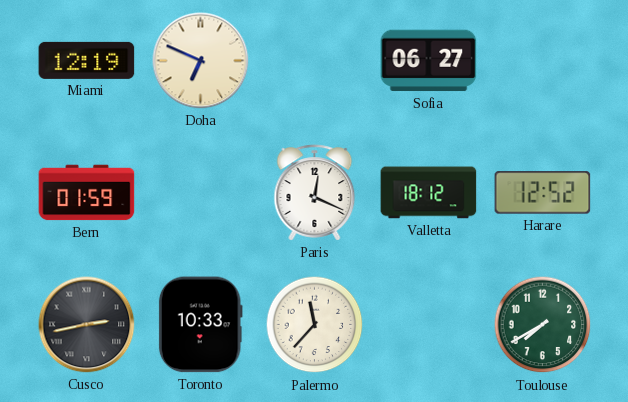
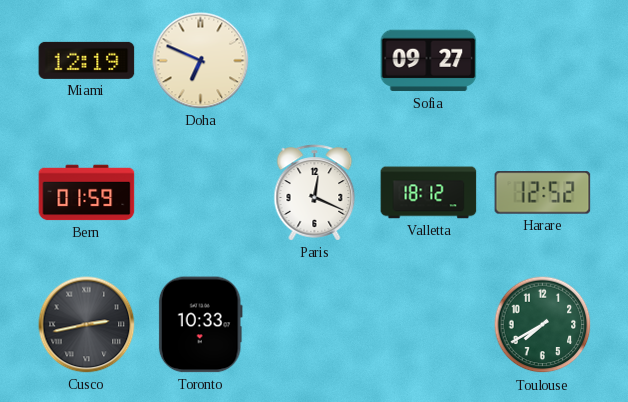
Sofia: 06:27 -> 09:27
Palermo: 11:37 -> none
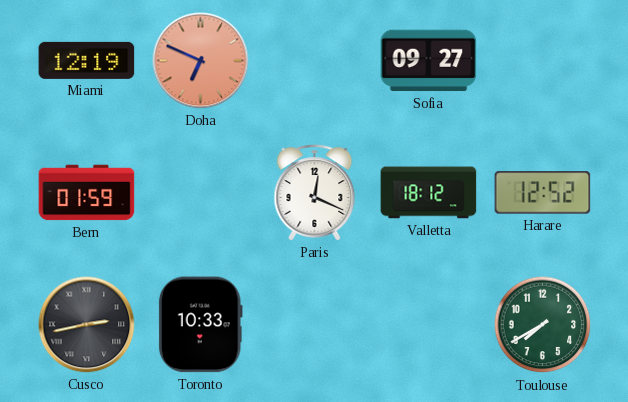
Doha dial: cream -> salmon
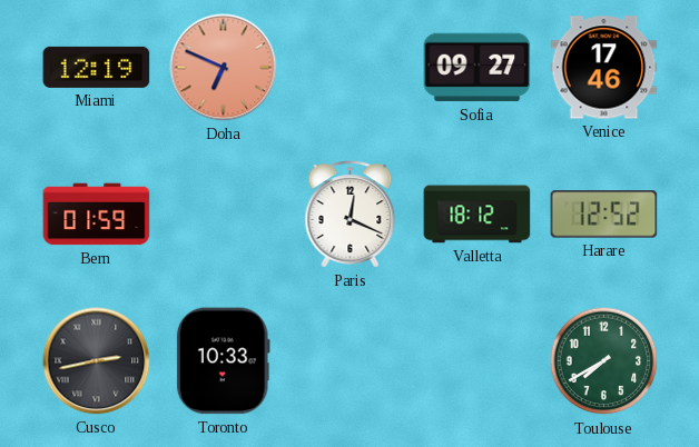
Venice: none -> 17:46
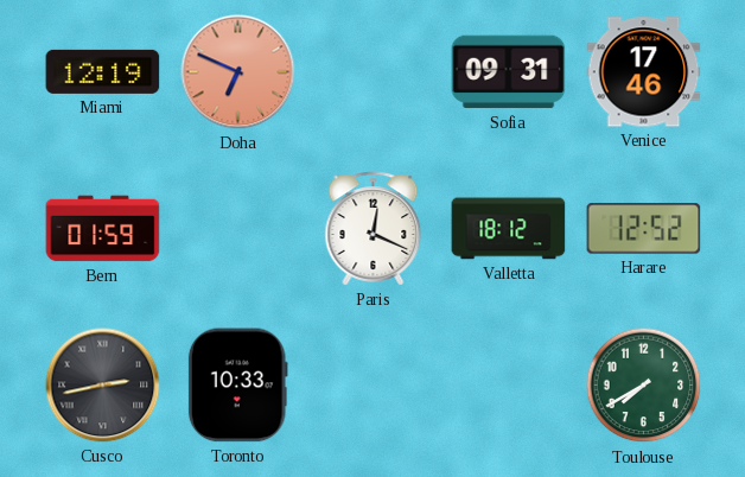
Sofia: 09:27 -> 09:31
